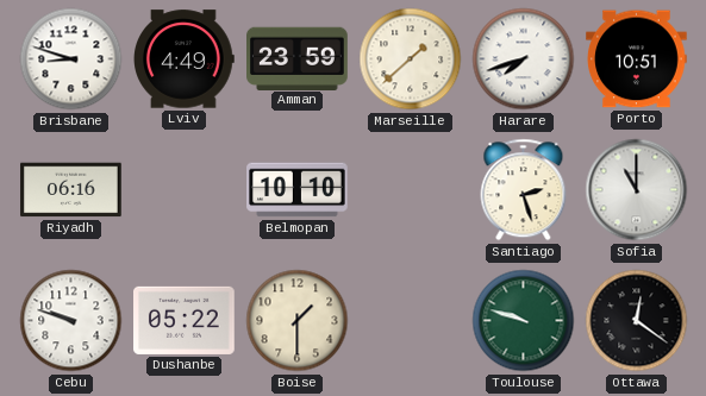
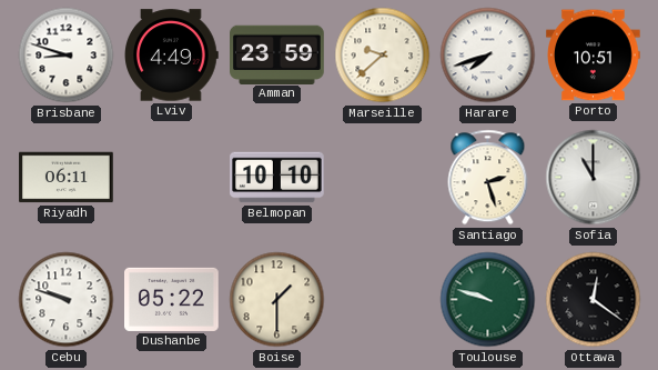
Marseille: 1:38 -> 9:38
Riyadh: 06:16 -> 06:11
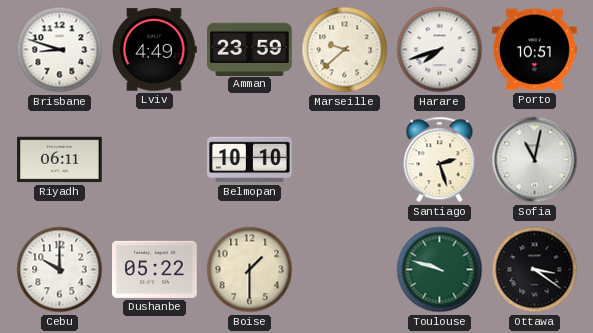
Sofia: 11:00 -> 11:02
Cebu: 9:48 -> 10:00
Ottawa: 12:21 -> 3:21
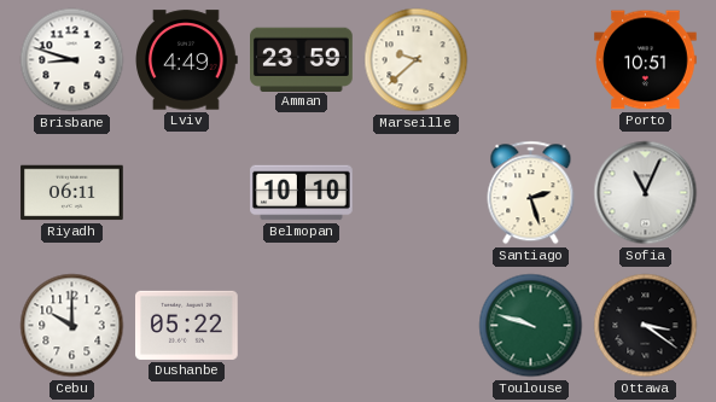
Harare: 7:42 -> none
Sofia: 11:02 -> 11:04
Boise: 1:30 -> none
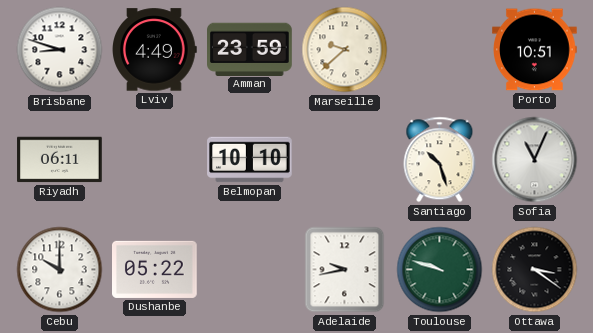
Santiago: 2:27 -> 10:27
Adelaide: none -> 9:43
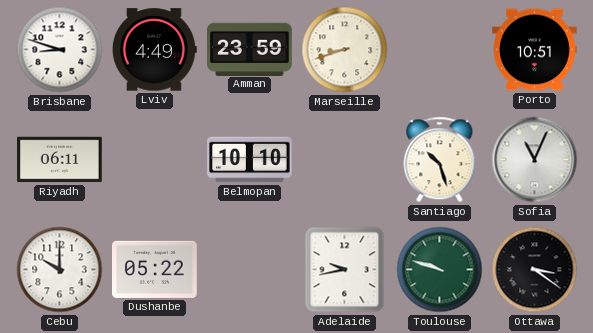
Marseille: 9:38 -> 8:42
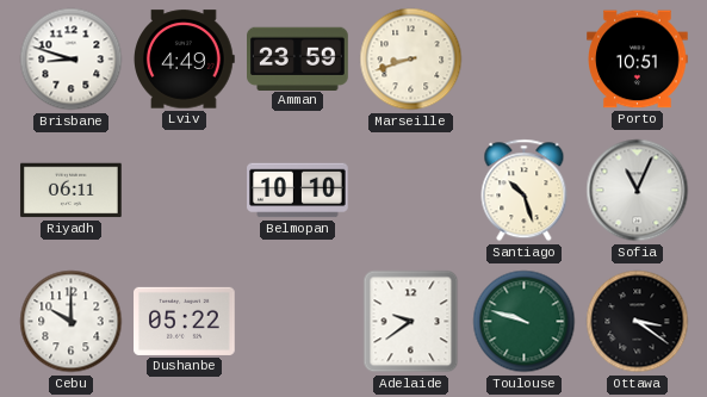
Adelaide: 9:43 -> 9:39
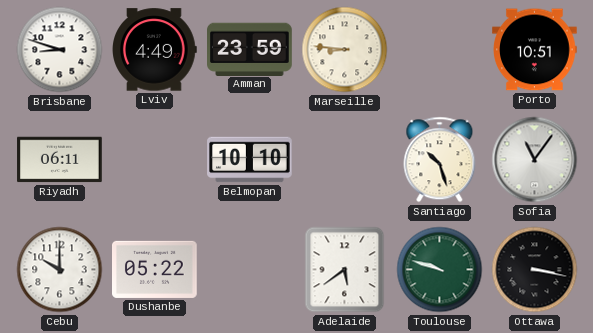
Marseille: 8:42 -> 8:46
Sofia: 11:04 -> 11:06
Adelaide: 9:39 -> 5:39
Ottawa: 3:21 -> 3:17
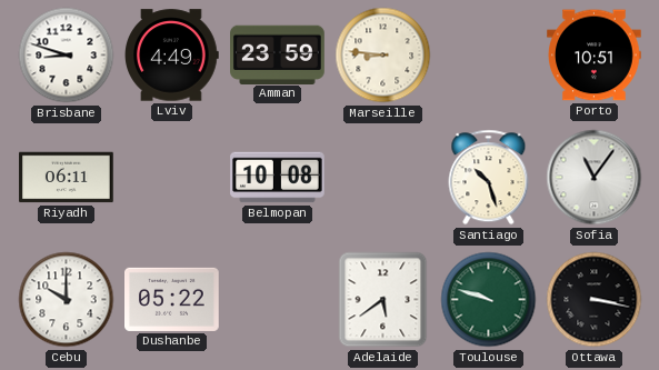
Belmopan: 10:10 -> 10:08
